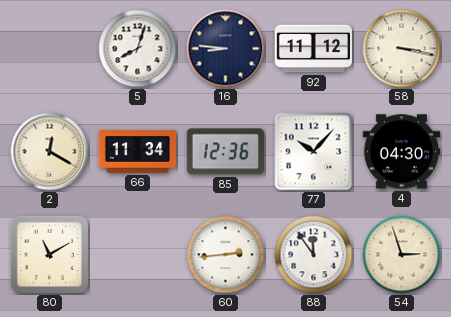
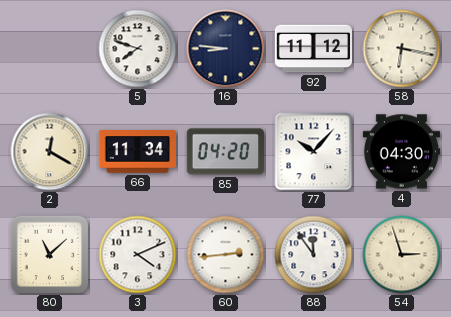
5: 8:03 -> 7:48
58: 3:17 -> 6:17
85: 12:36 -> 04:20
80: 11:10 -> 11:08
3: none -> 4:11
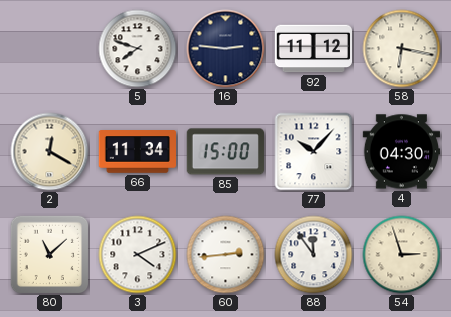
16: 8:46 -> 2:46
85: 04:20 -> 15:00
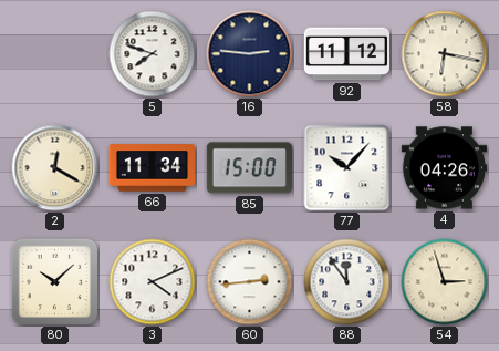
4: 04:30 -> 04:26
80: 11:08 -> 10:08
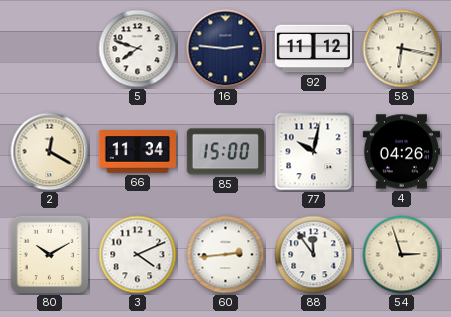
77: 10:07 -> 10:02
80: 10:08 -> 10:10
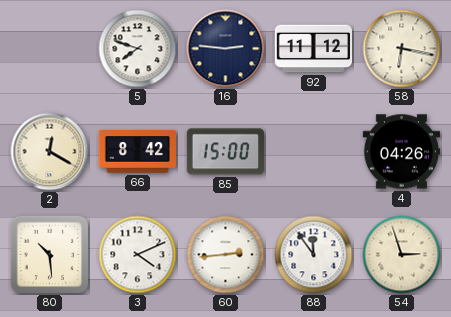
66: 11:34 -> 8:42
77: 10:02 -> none
80: 10:10 -> 10:29
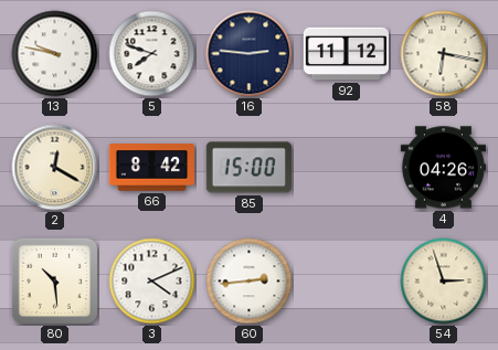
13: none -> 9:47
88: 11:54 -> none
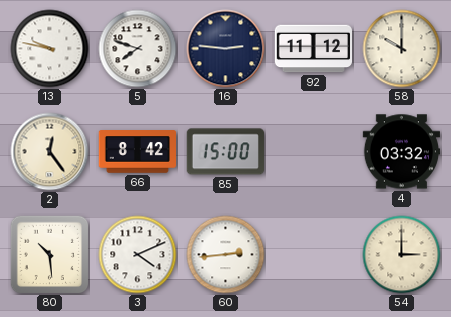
58: 6:17 -> 10:00
2: 12:20 -> 12:24
4: 04:26 -> 03:32
54: 2:57 -> 3:00
